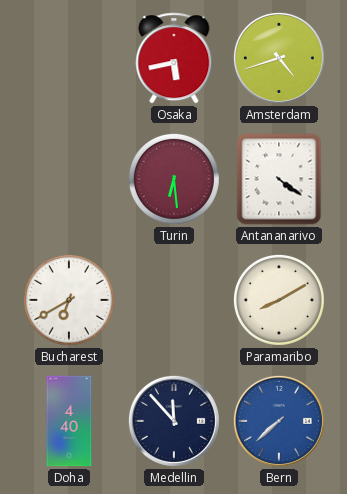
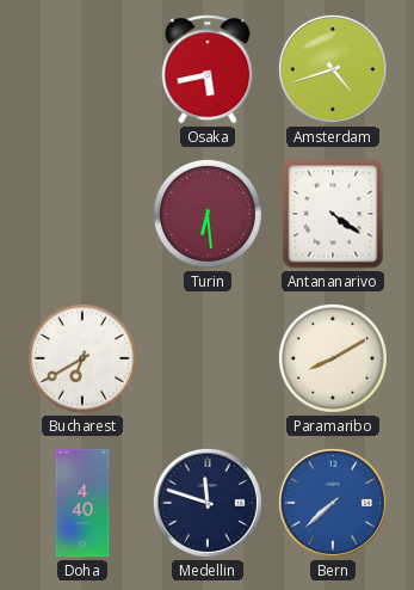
Medellin: 11:53 -> 11:48
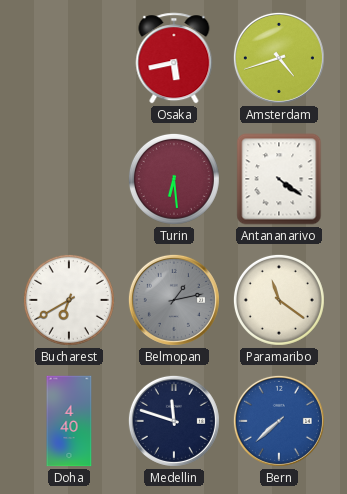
Belmopan: none -> 1:13
Paramaribo: 8:10 -> 11:21
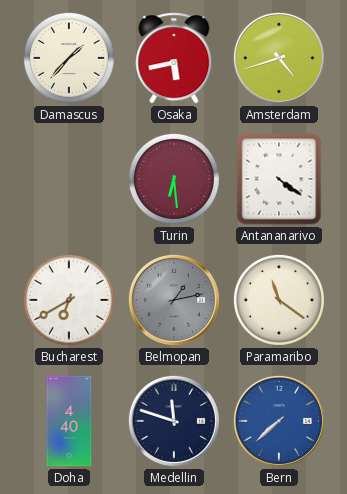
Damascus: none -> 1:37
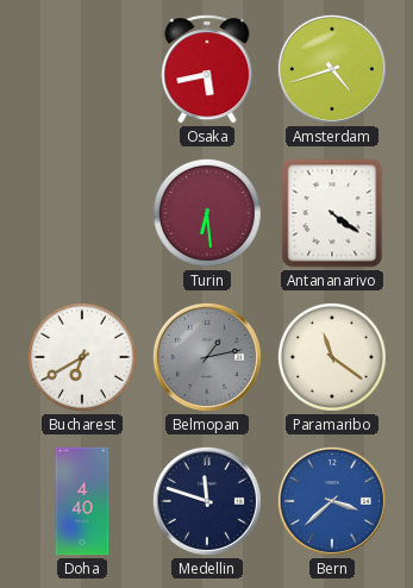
Damascus: 1:37 -> none
Bern: 7:38 -> 3:38
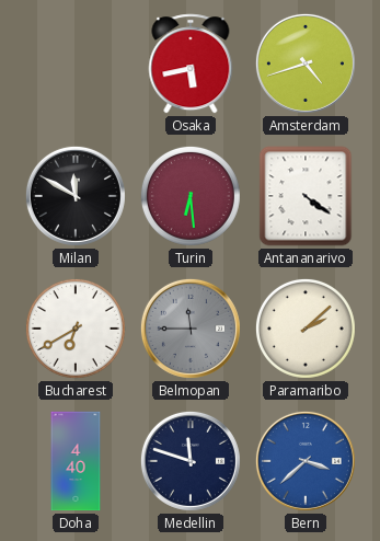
Milan: none -> 11:50
Belmopan: 1:13 -> 11:45
Paramaribo: 11:21 -> 2:08
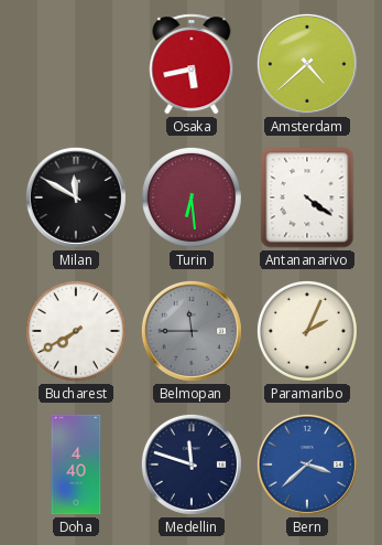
Amsterdam: 4:42 -> 4:38
Bucharest: 6:40 -> 7:40
Paramaribo: 2:08 -> 2:04
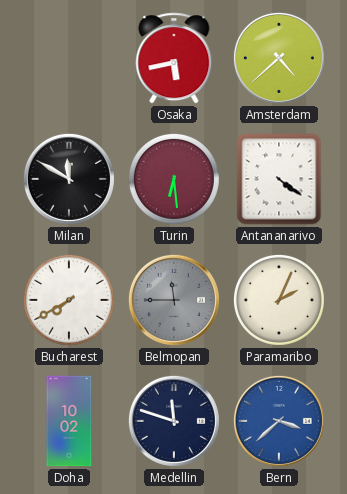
Doha: 4:40 -> 10:02
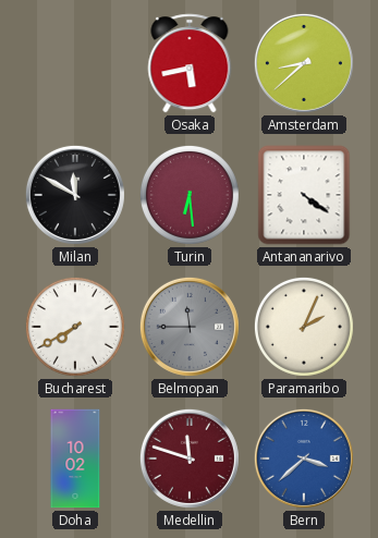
Amsterdam: 4:38 -> 8:38
Medellin dial: navy -> burgundy
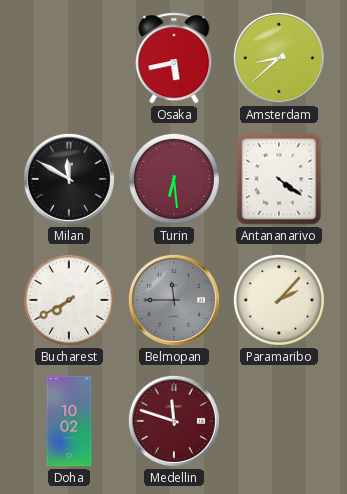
Paramaribo: 2:04 -> 2:07
Bern: 3:38 -> none
